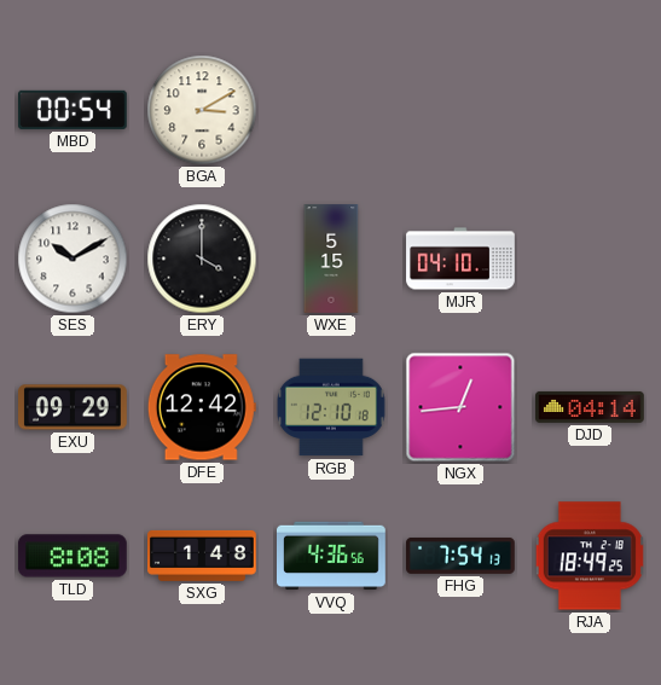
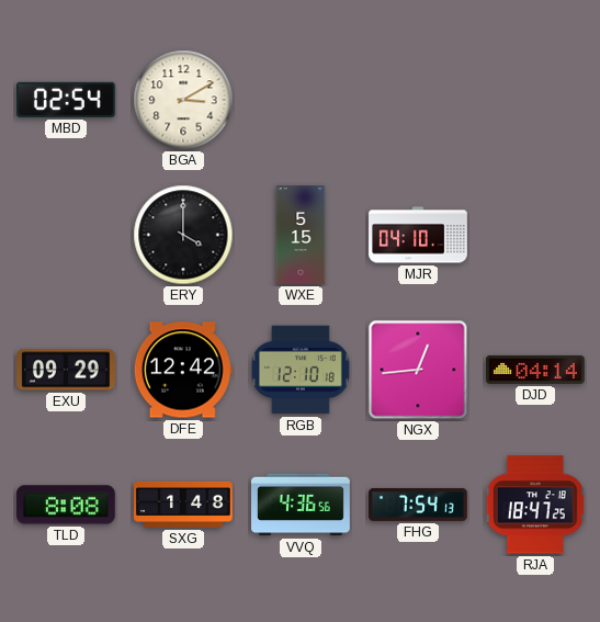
MBD: 00:54 -> 02:54
SES: 10:10 -> none
RJA: 18:49 -> 18:47
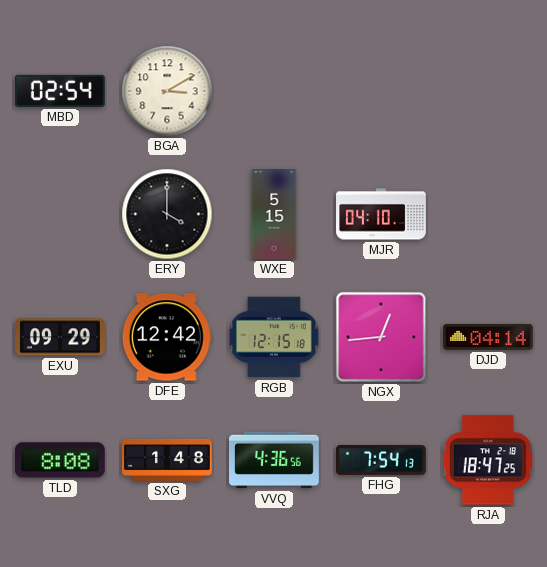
RGB: 12:10 -> 12:15
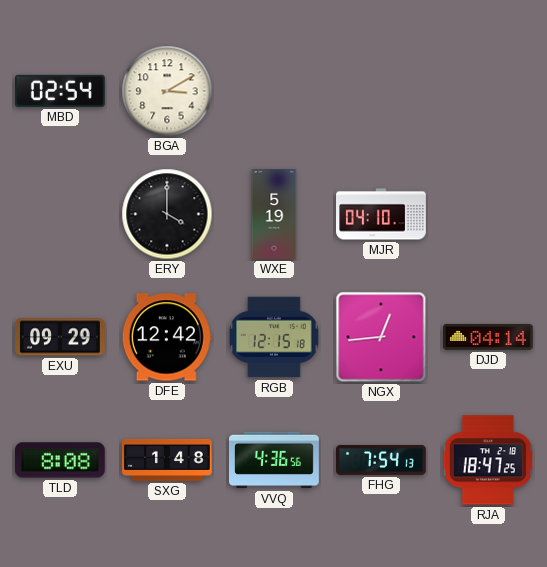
WXE: 5:15 -> 5:19
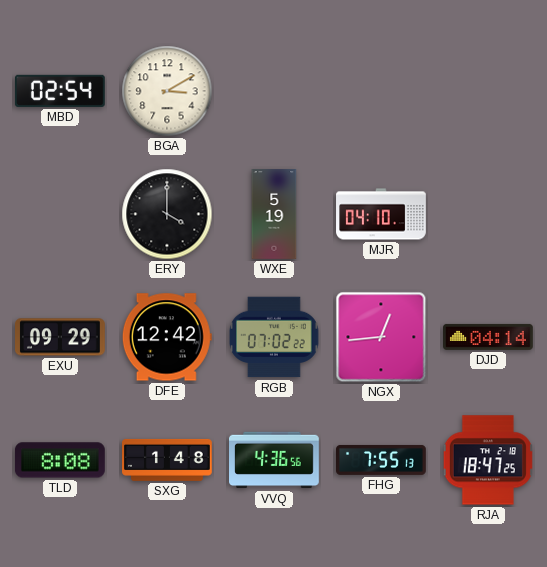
RGB: 12:15 -> 07:02
FHG: 7:54 -> 7:55
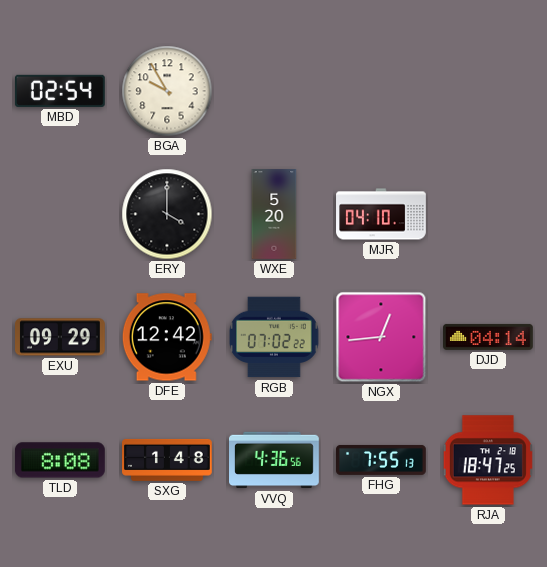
BGA: 3:10 -> 9:55
WXE: 5:19 -> 5:20
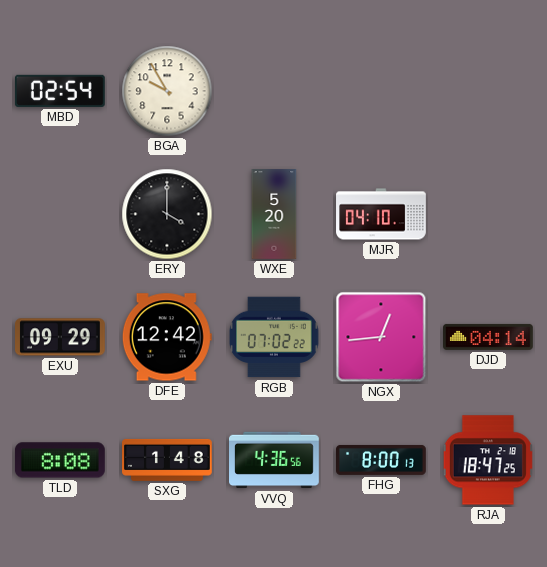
FHG: 7:55 -> 8:00
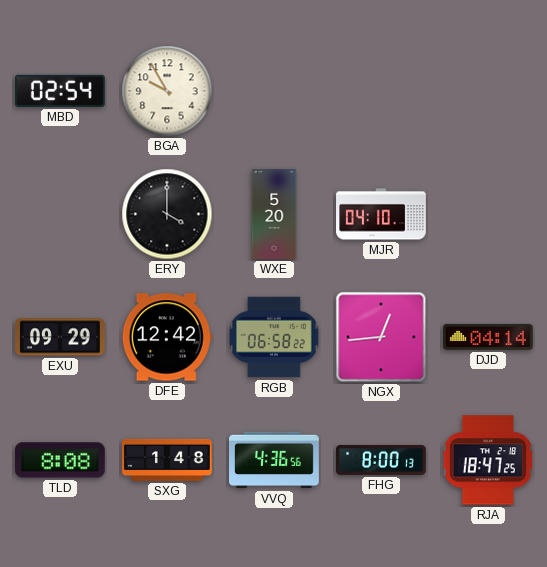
RGB: 07:02 -> 06:58
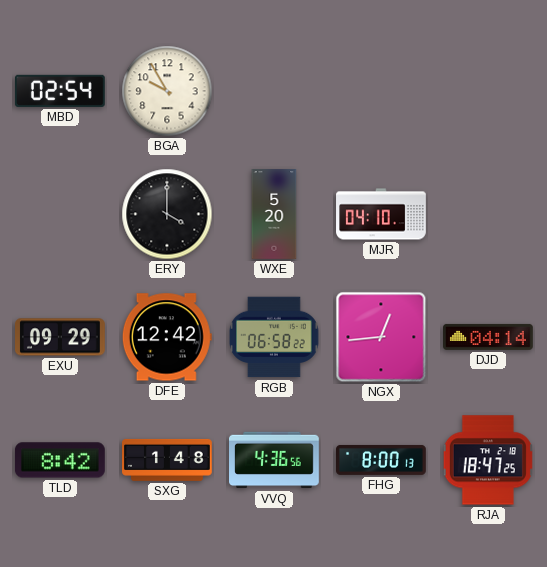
TLD: 8:08 -> 8:42
